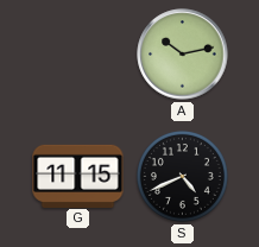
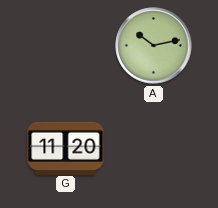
G: 11:15 -> 11:20
S: 4:41 -> none
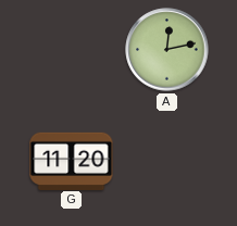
A: 10:13 -> 12:13
